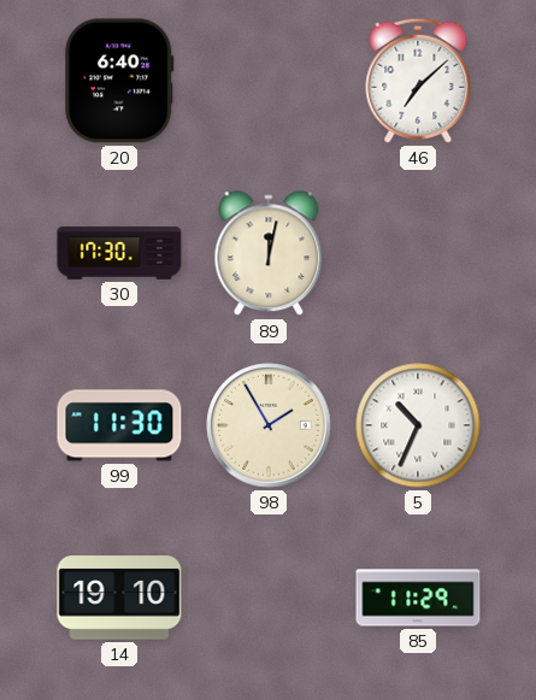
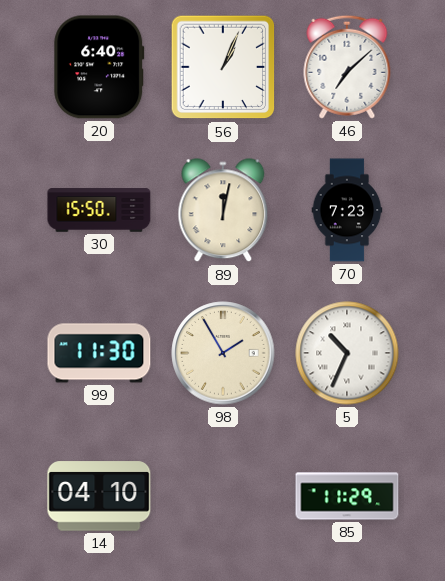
56: none -> 1:04
30: 17:30 -> 15:50
70: none -> 7:23
14: 19:10 -> 04:10
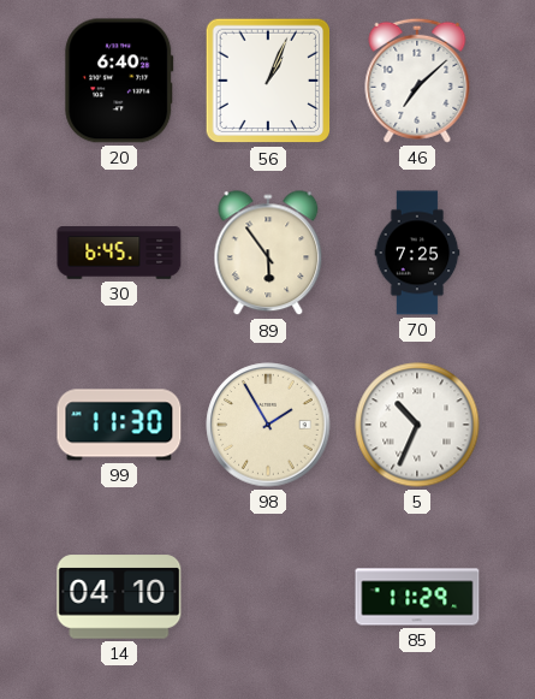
30: 15:50 -> 6:45
89: 12:02 -> 5:54
70: 7:23 -> 7:25
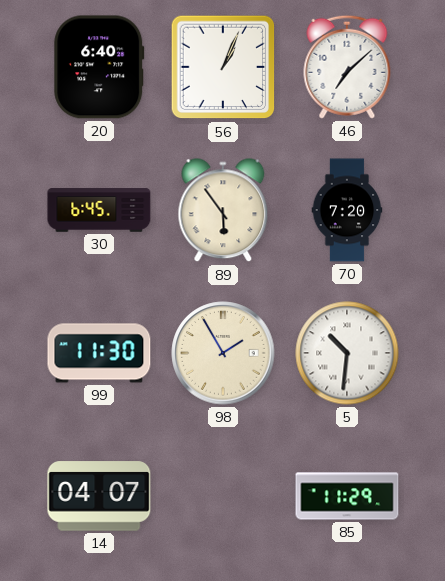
70: 7:25 -> 7:20
5: 10:34 -> 10:31
14: 04:10 -> 04:07
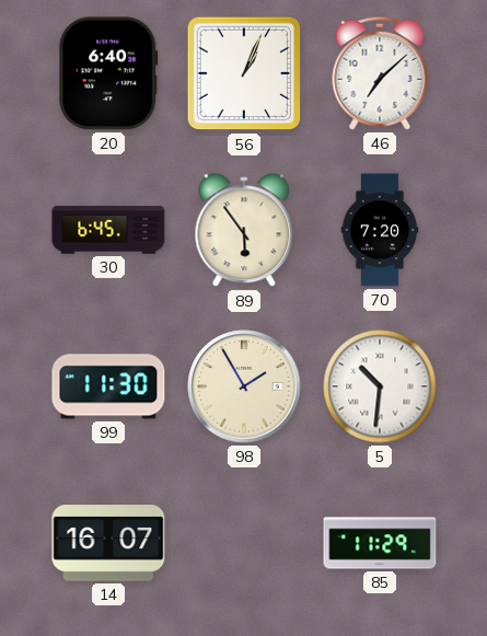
14: 04:07 -> 16:07
